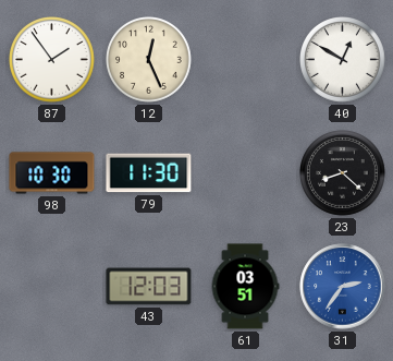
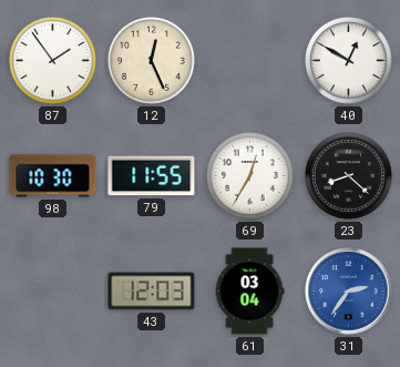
79: 11:30 -> 11:55
69: none -> 12:35
61: 03:51 -> 03:04
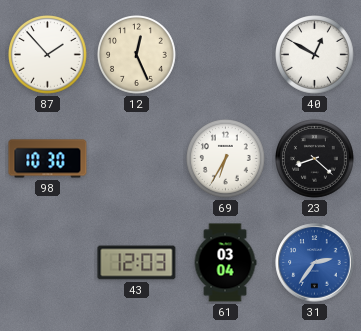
87: 1:54 -> 1:53
79: 11:55 -> none
69: 12:35 -> 6:35
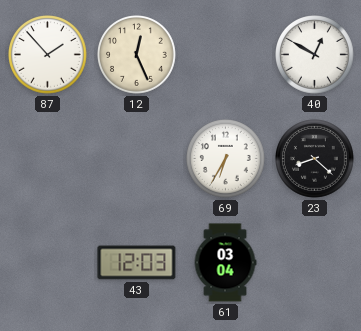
98: 10:30 -> none
31: 2:36 -> none
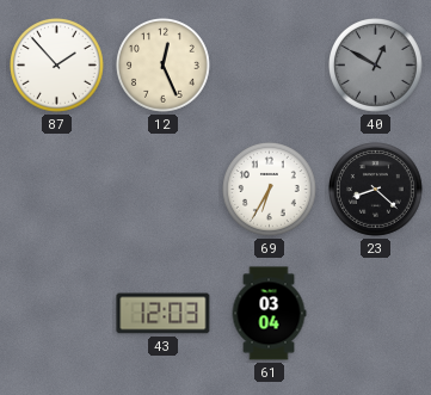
40 dial: white -> grey
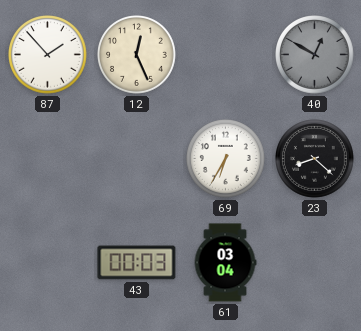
43: 12:03 -> 00:03
